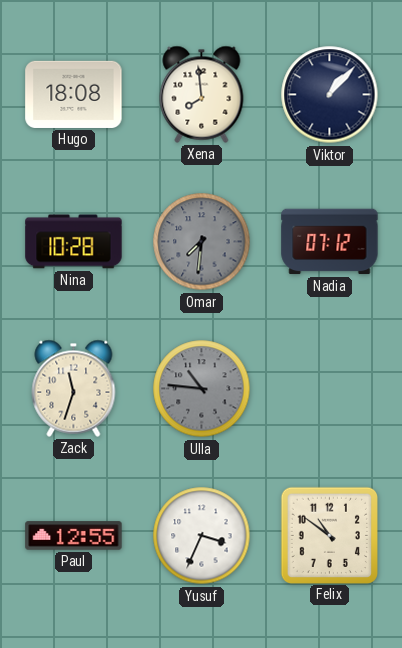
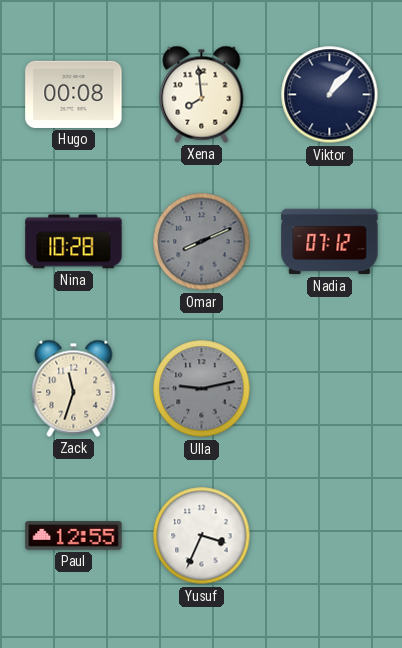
Hugo: 18:08 -> 00:08
Omar: 7:31 -> 8:11
Ulla: 10:46 -> 9:13
Felix: 10:51 -> none
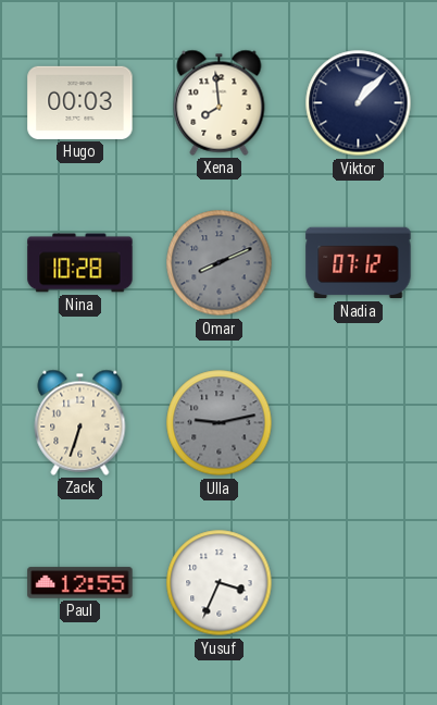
Hugo: 00:08 -> 00:03
Zack: 11:33 -> 6:33
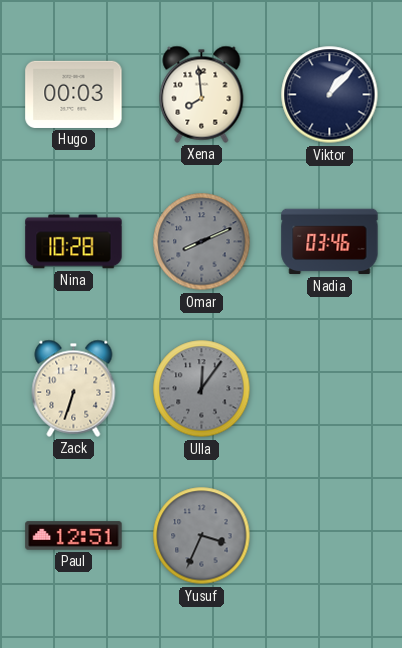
Nadia: 07:12 -> 03:46
Ulla: 9:13 -> 12:06
Paul: 12:55 -> 12:51
Yusuf dial: white -> grey
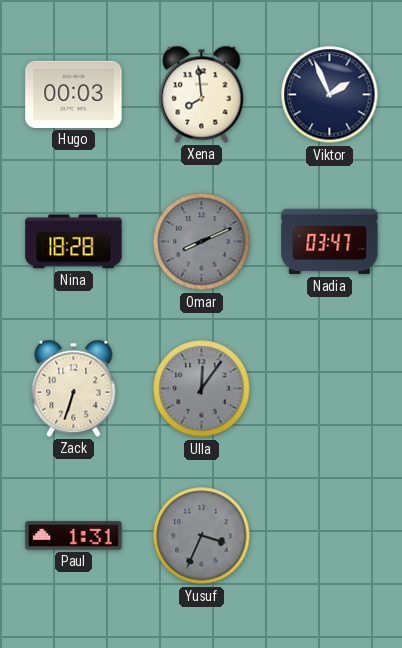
Viktor: 1:07 -> 1:56
Nina: 10:28 -> 18:28
Nadia: 03:46 -> 03:47
Paul: 12:51 -> 1:31
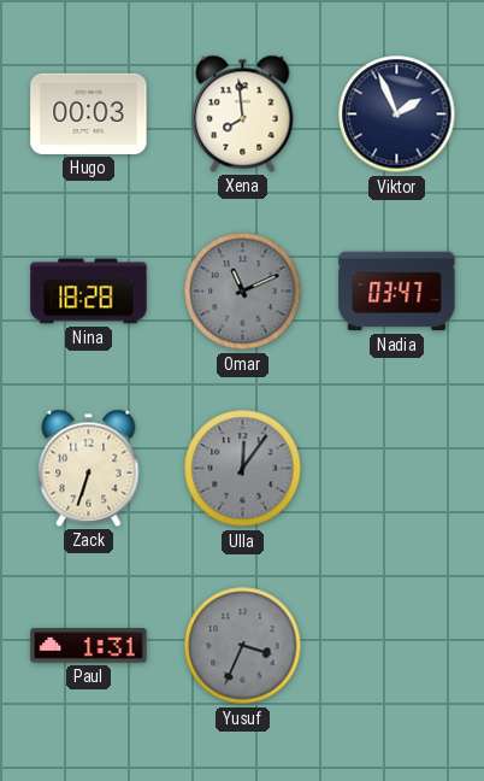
Omar: 8:11 -> 11:11
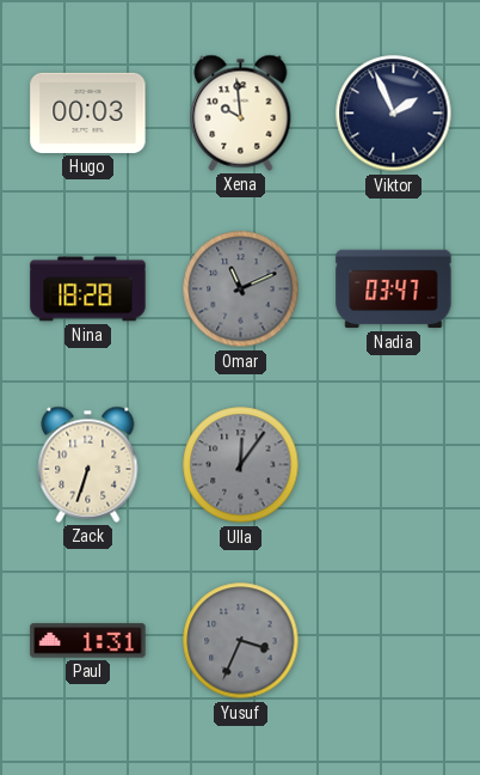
Xena: 7:59 -> 9:59
